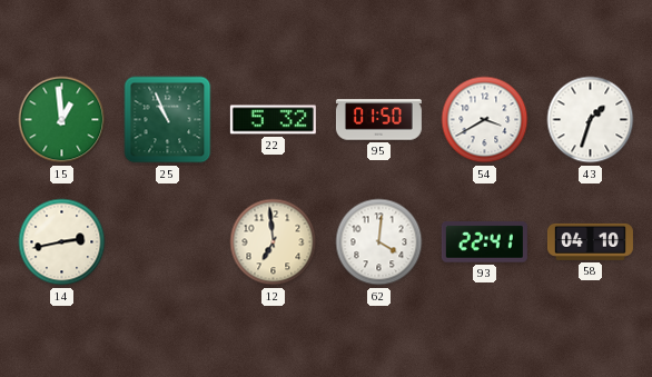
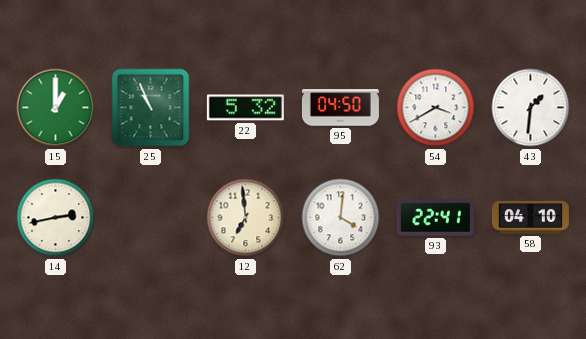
15: 12:59 -> 1:00
95: 01:50 -> 04:50
43: 1:33 -> 1:31
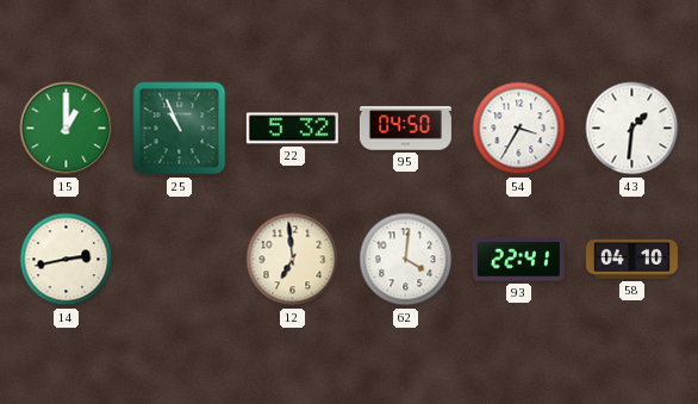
54: 3:40 -> 3:35
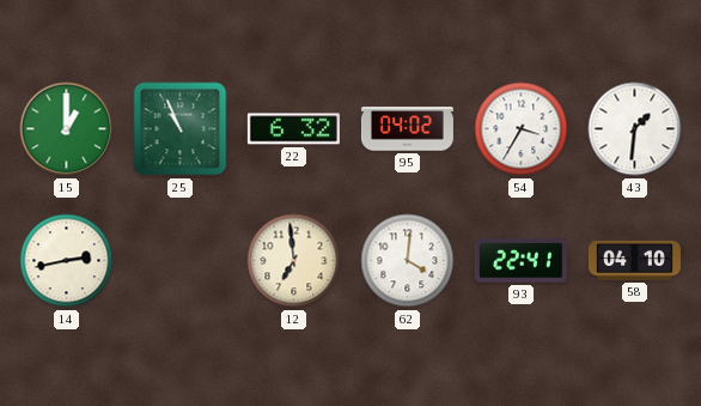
22: 5:32 -> 6:32
95: 04:50 -> 04:02
